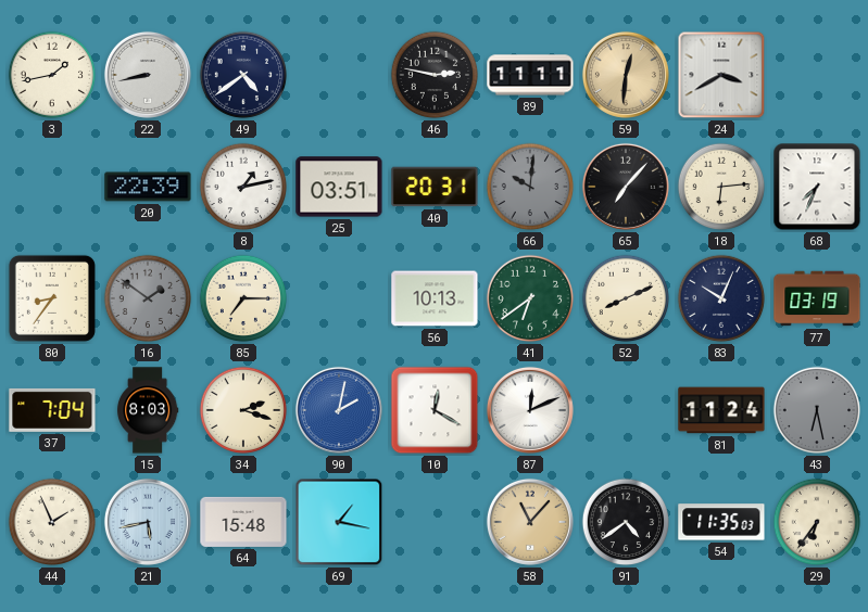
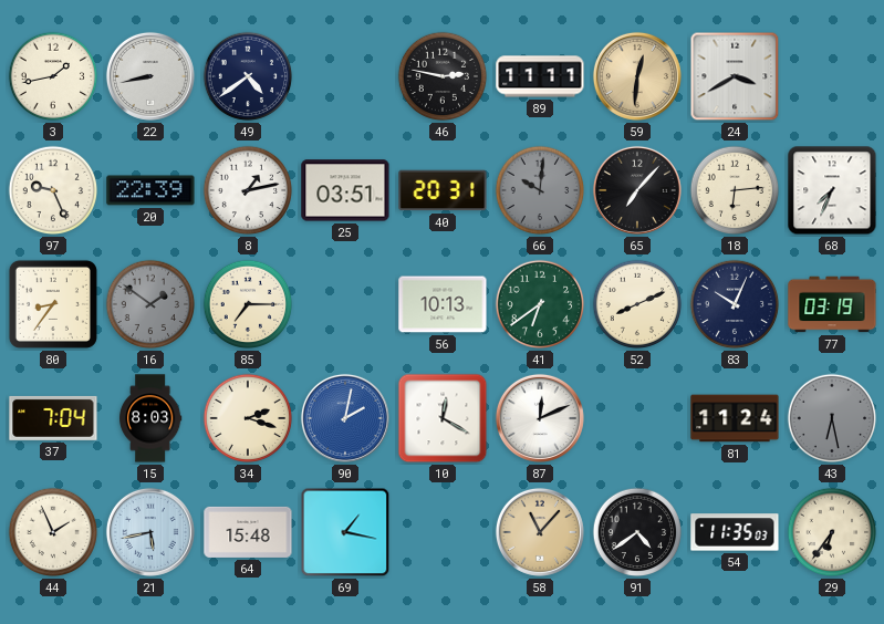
97: none -> 9:26
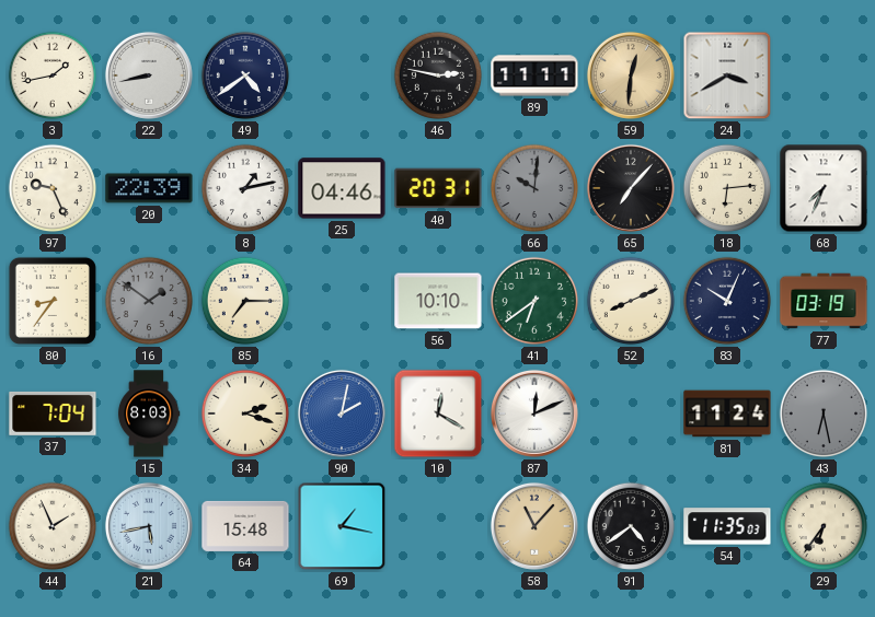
25: 03:51 -> 04:46
56: 10:13 -> 10:10
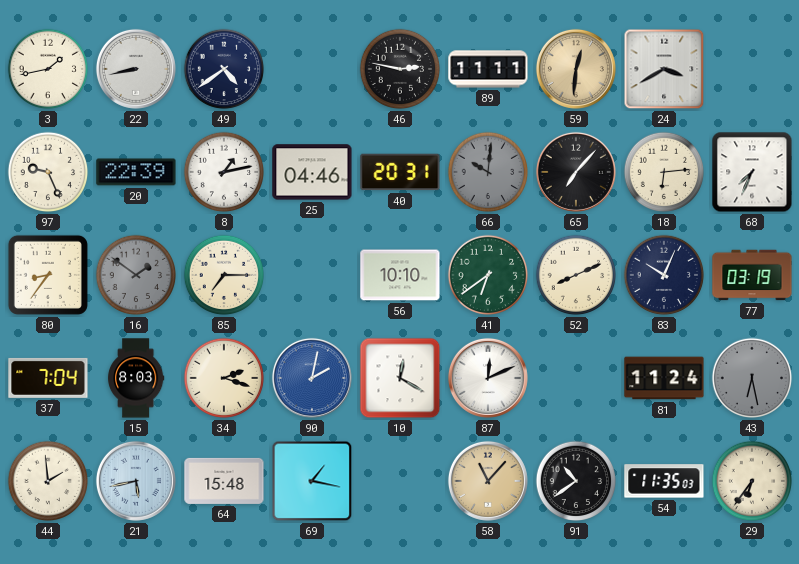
44: 1:56 -> 1:59
91: 4:39 -> 10:39
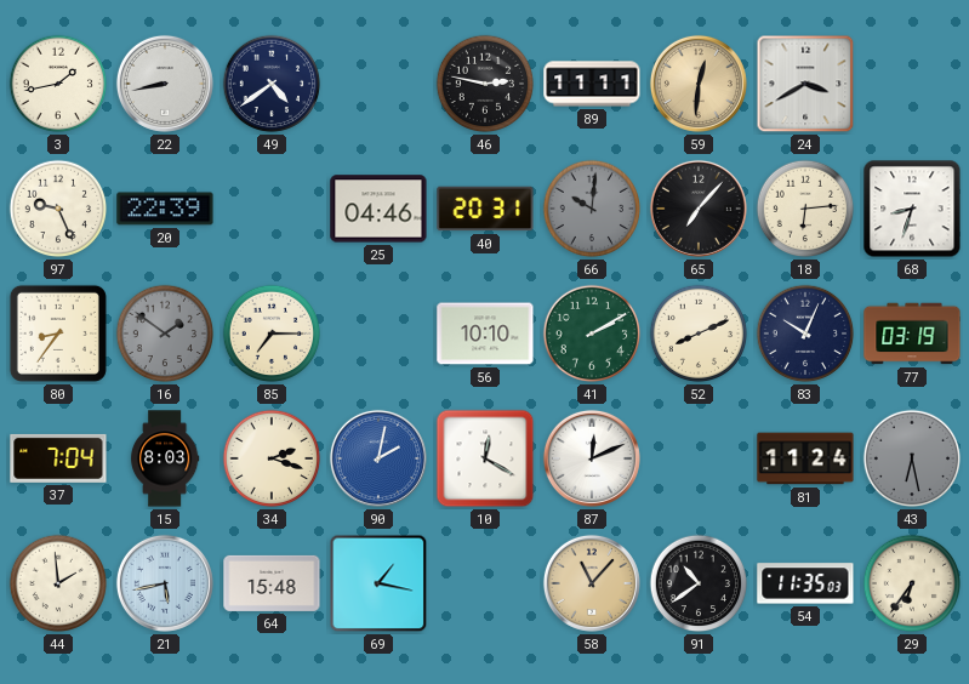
8: 1:13 -> none
68: 7:34 -> 8:33
41: 6:39 -> 2:10
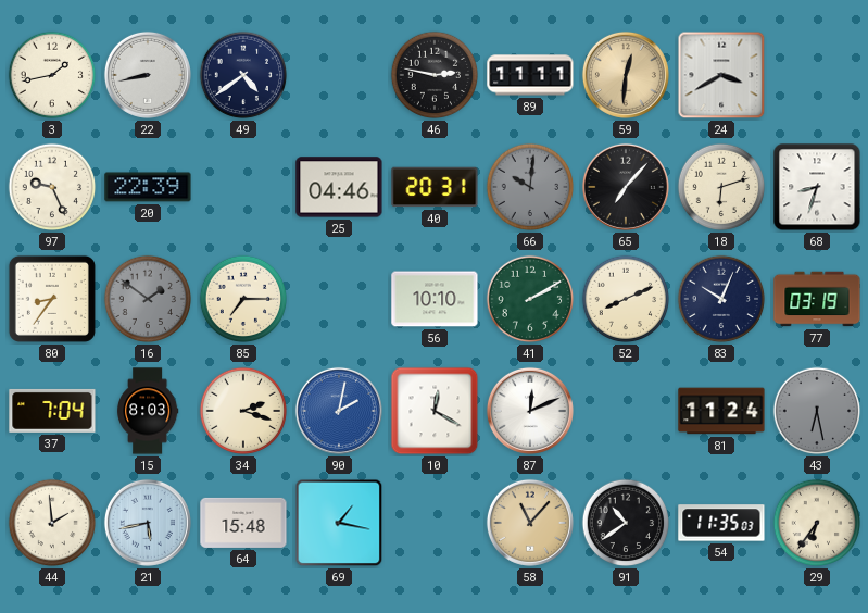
18: 6:14 -> 6:12
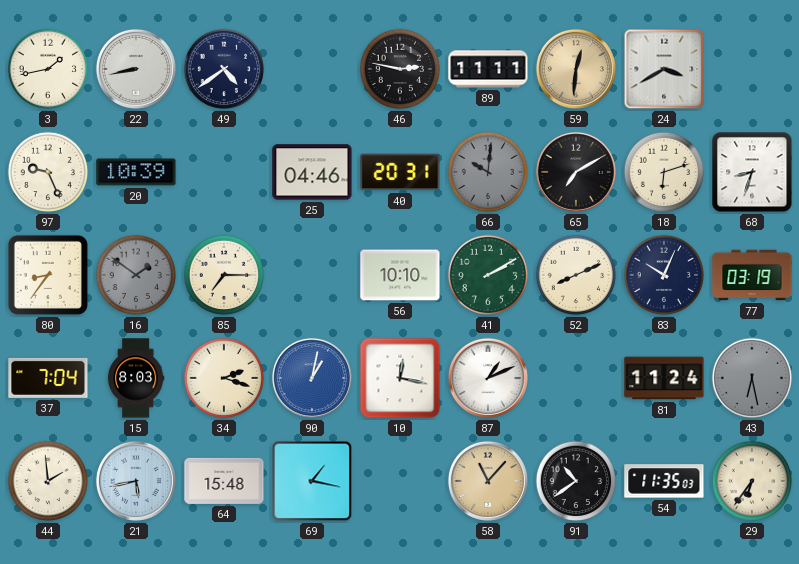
20: 22:39 -> 10:39
65: 7:07 -> 7:10
90: 2:02 -> 1:02
10: 12:20 -> 12:17
87: 12:11 -> 1:11
